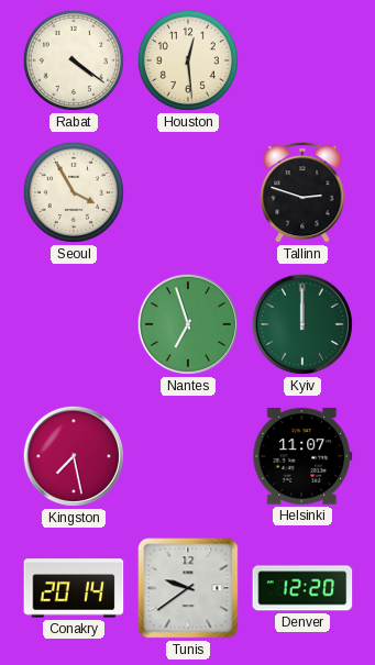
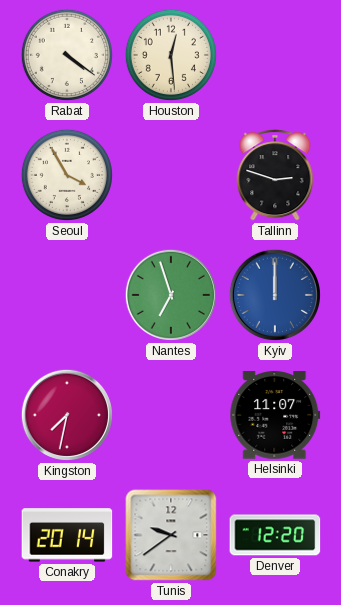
Kyiv dial: green -> blue
Kingston: 7:28 -> 7:32
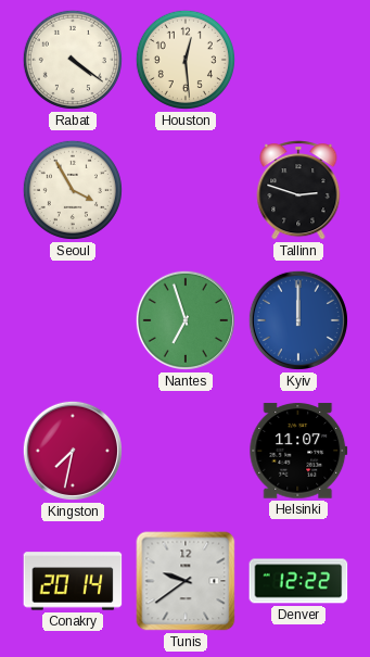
Denver: 12:20 -> 12:22
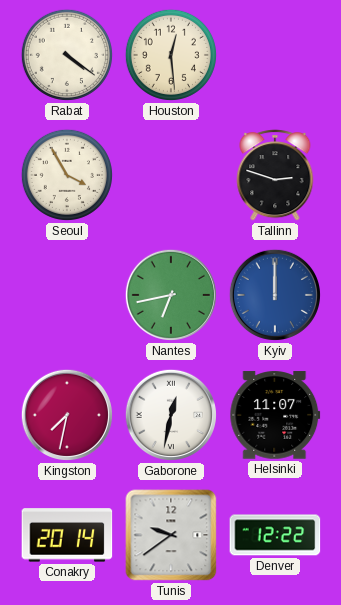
Nantes: 6:57 -> 6:43
Gaborone: none -> 12:32
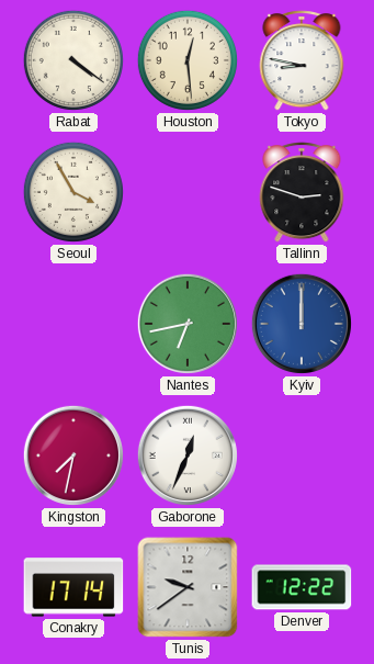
Tokyo: none -> 8:47
Gaborone: 12:32 -> 12:34
Helsinki: 11:07 -> none
Conakry: 20:14 -> 17:14
